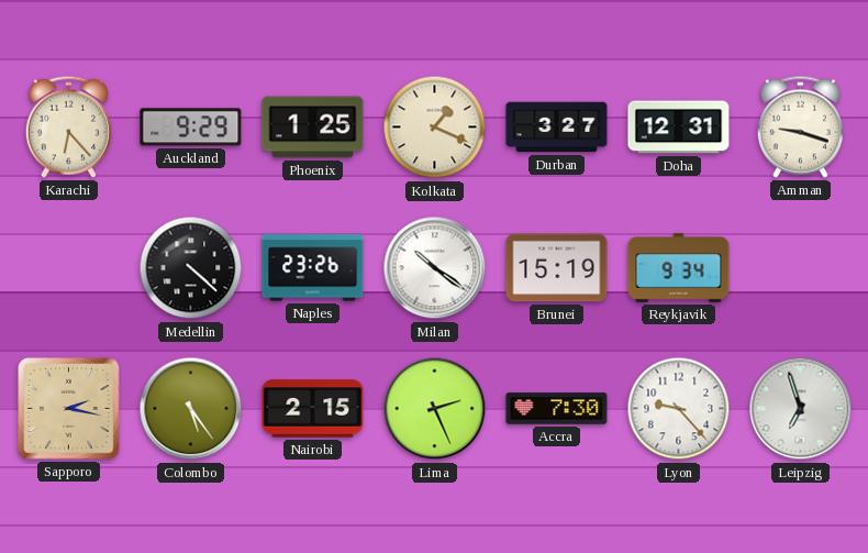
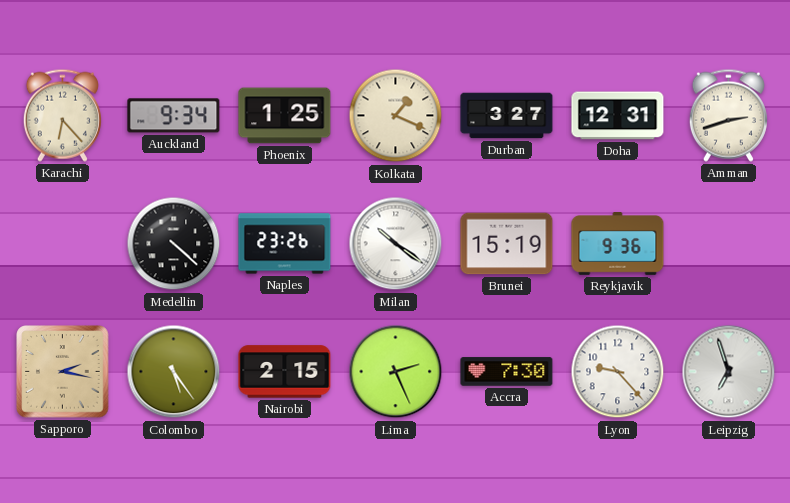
Auckland: 9:29 -> 9:34
Amman: 9:18 -> 2:42
Reykjavik: 9:34 -> 9:36
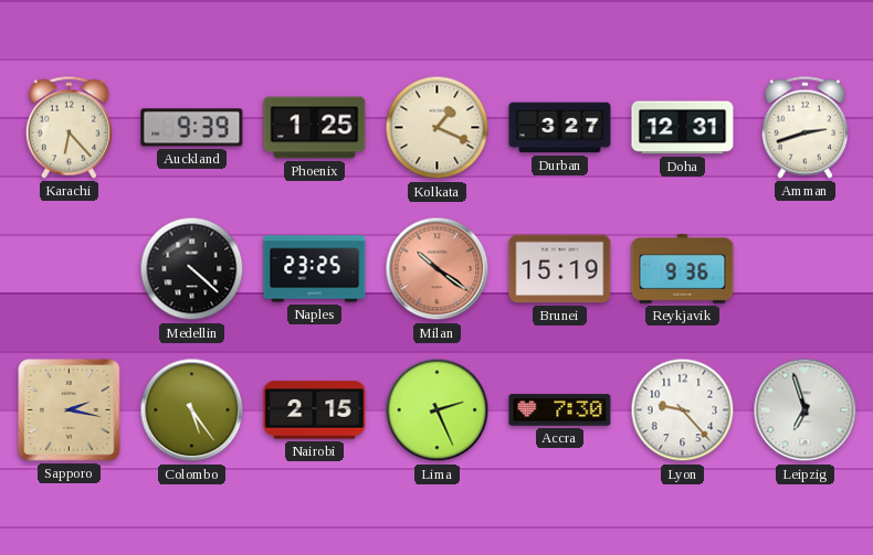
Auckland: 9:34 -> 9:39
Naples: 23:26 -> 23:25
Milan dial: white -> salmon
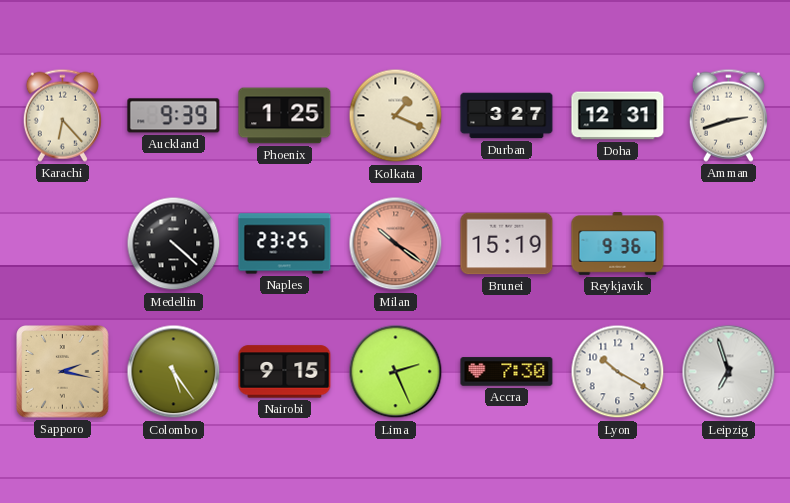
Nairobi: 2:15 -> 9:15
Lyon: 9:23 -> 10:20
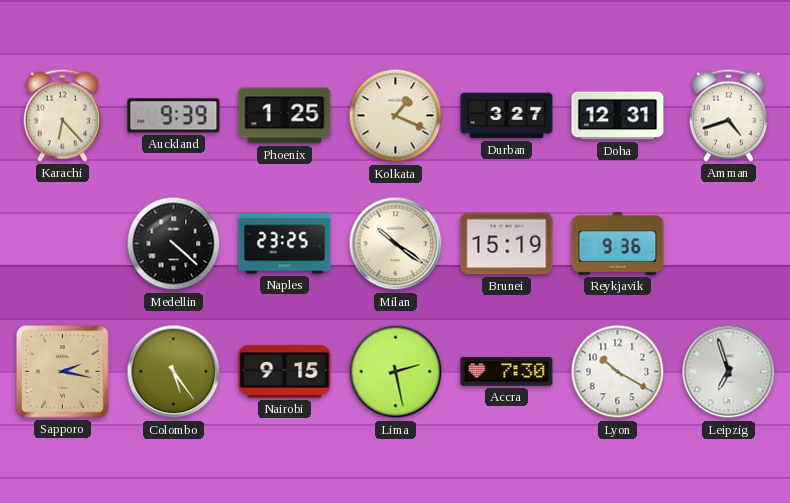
Amman: 2:42 -> 4:42
Milan dial: salmon -> cream
Lima: 2:26 -> 2:28
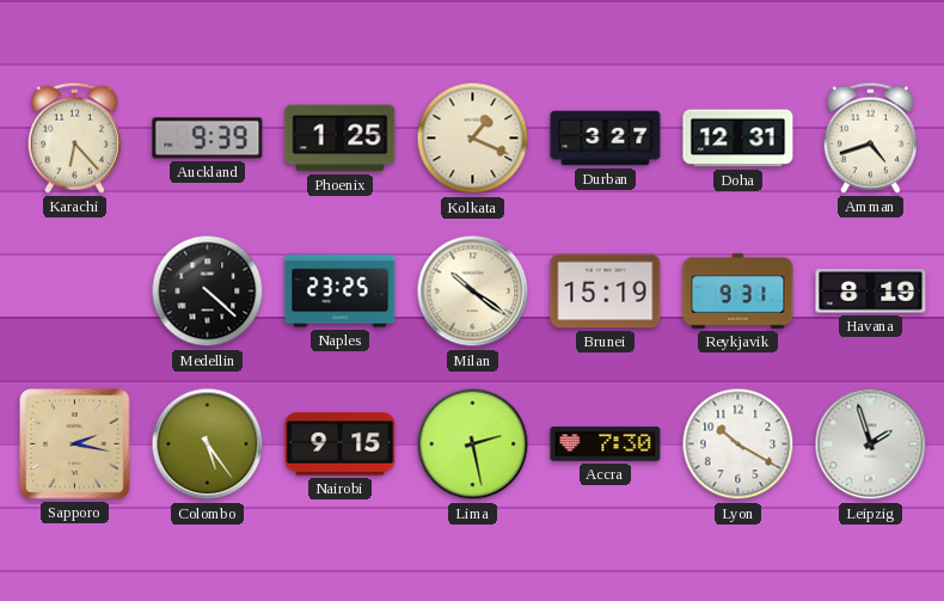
Reykjavik: 9:36 -> 9:31
Havana: none -> 8:19
Leipzig: 6:57 -> 1:57
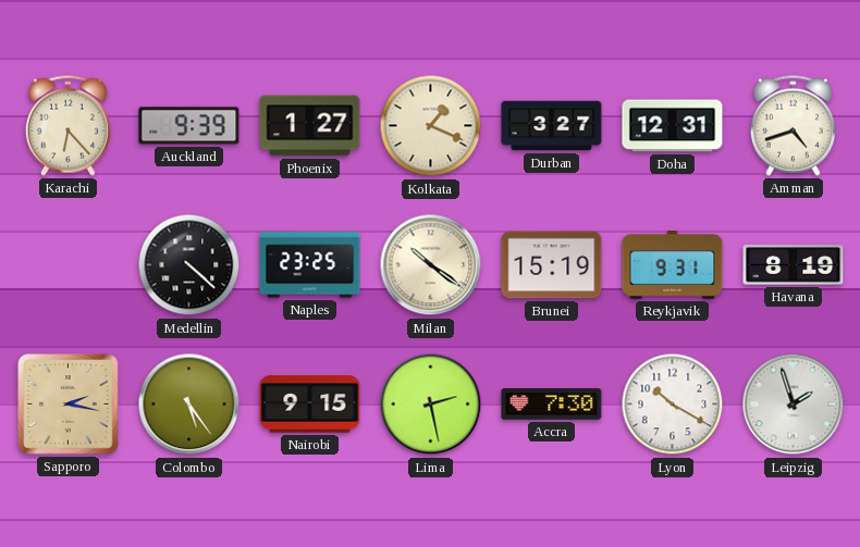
Phoenix: 1:25 -> 1:27
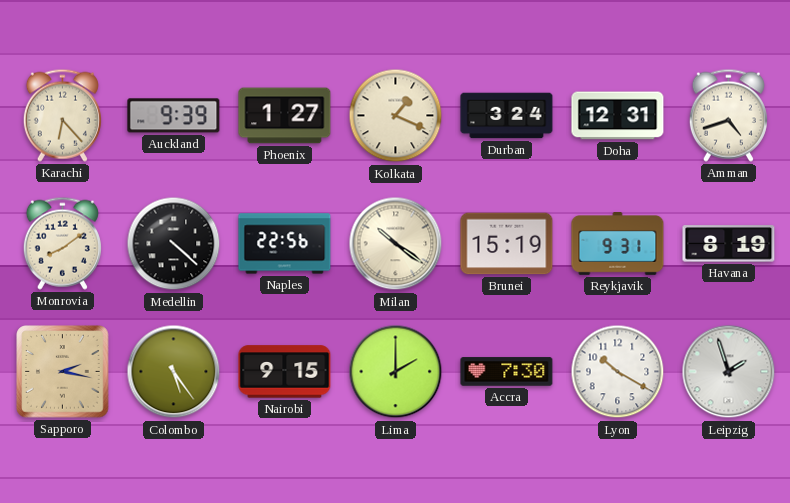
Durban: 3:27 -> 3:24
Monrovia: none -> 8:09
Naples: 23:25 -> 22:56
Lima: 2:28 -> 2:00
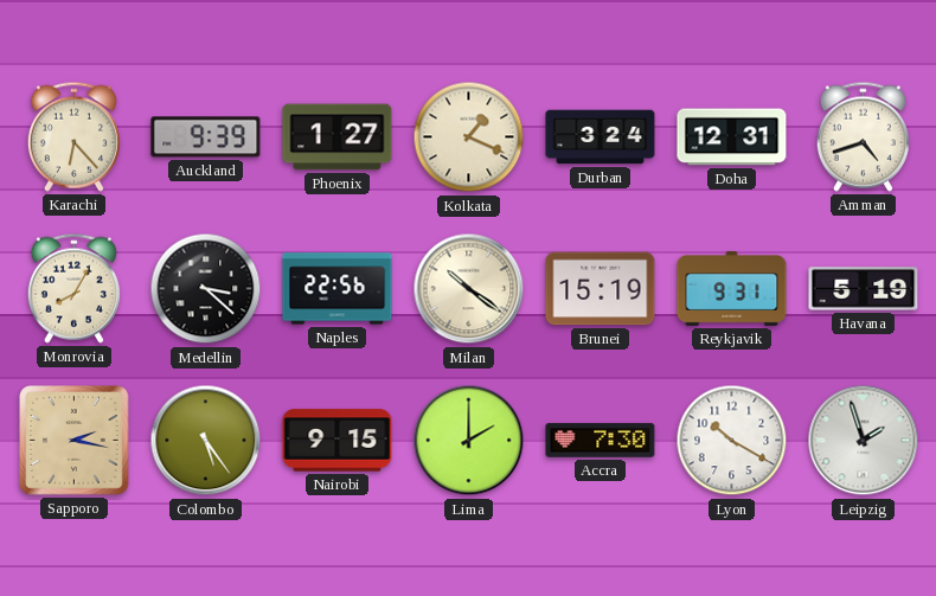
Monrovia: 8:09 -> 8:05
Medellin: 4:22 -> 3:22
Havana: 8:19 -> 5:19
